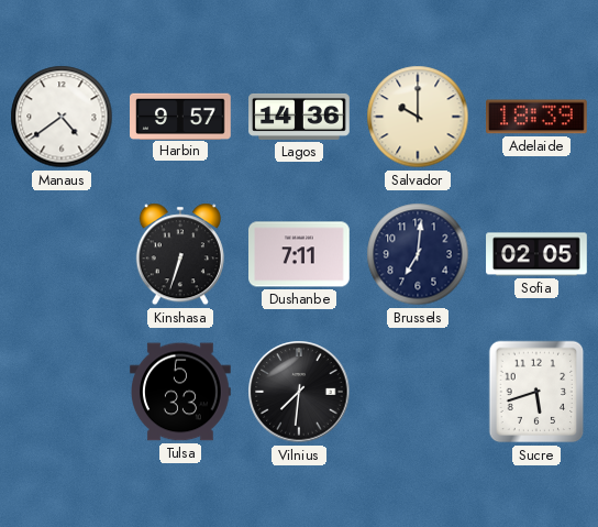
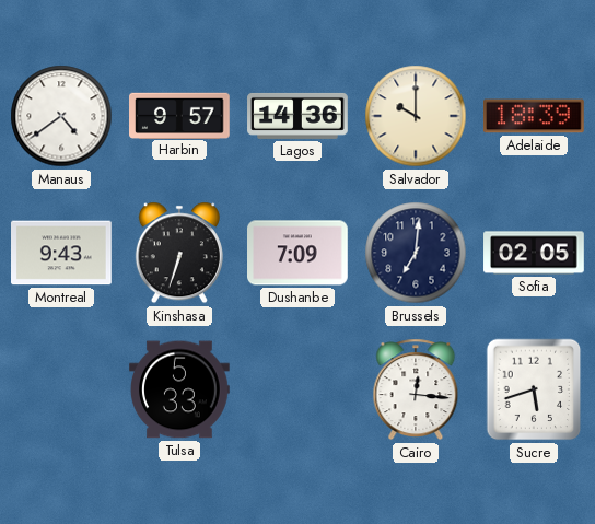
Montreal: none -> 9:43
Dushanbe: 7:11 -> 7:09
Vilnius: 7:31 -> none
Cairo: none -> 12:16
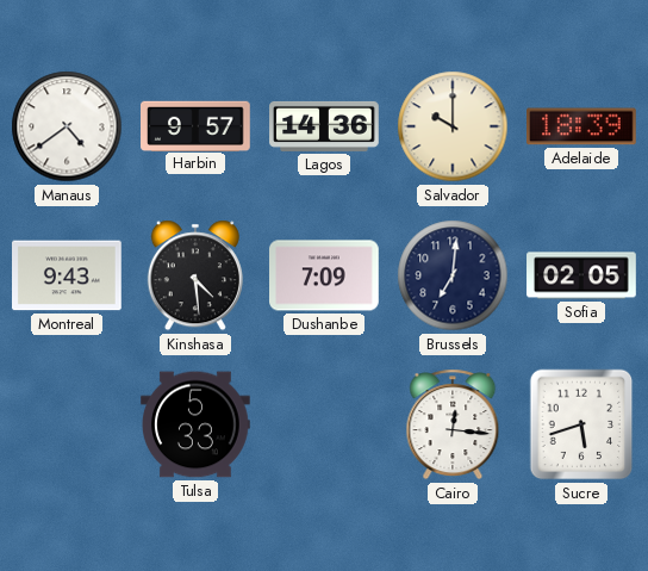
Kinshasa: 6:33 -> 4:29
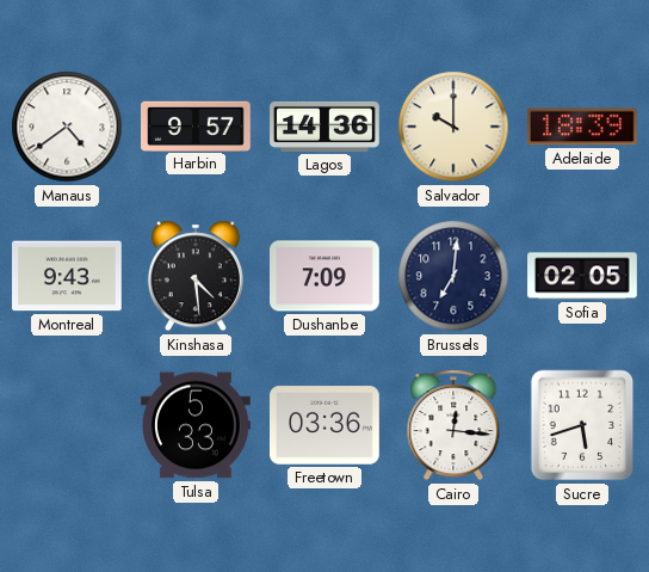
Freetown: none -> 03:36
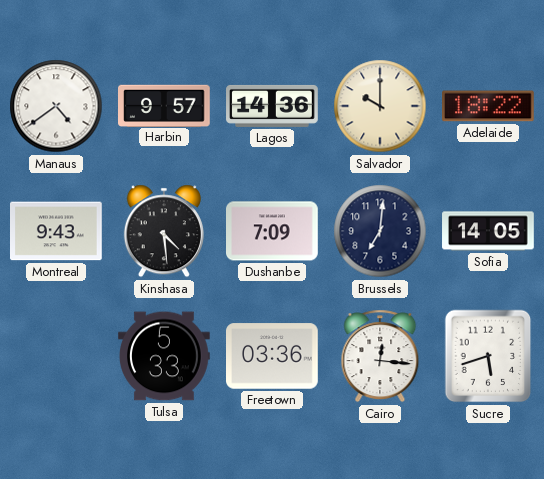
Adelaide: 18:39 -> 18:22
Sofia: 02:05 -> 14:05
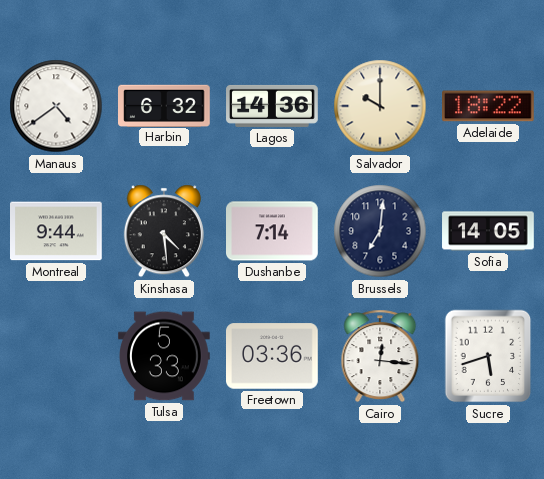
Harbin: 9:57 -> 6:32
Montreal: 9:43 -> 9:44
Dushanbe: 7:09 -> 7:14
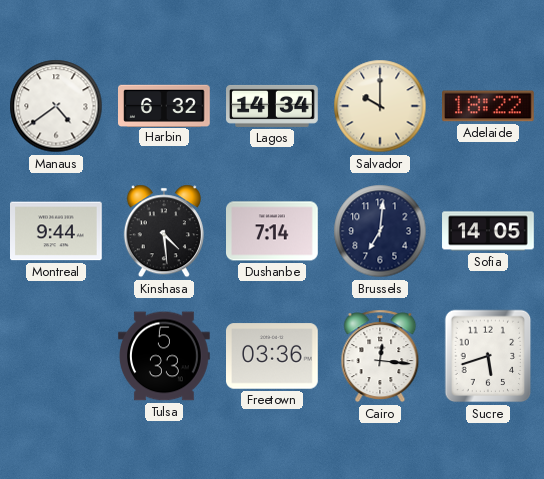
Lagos: 14:36 -> 14:34
